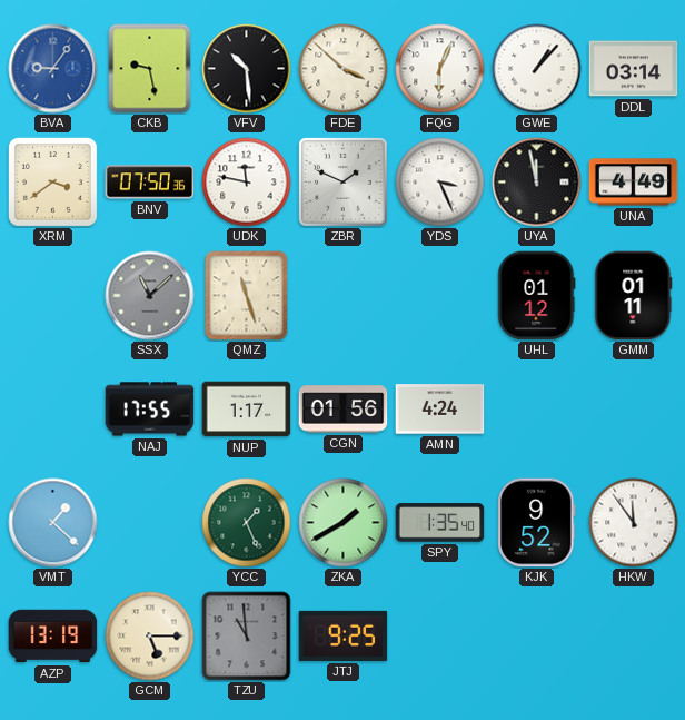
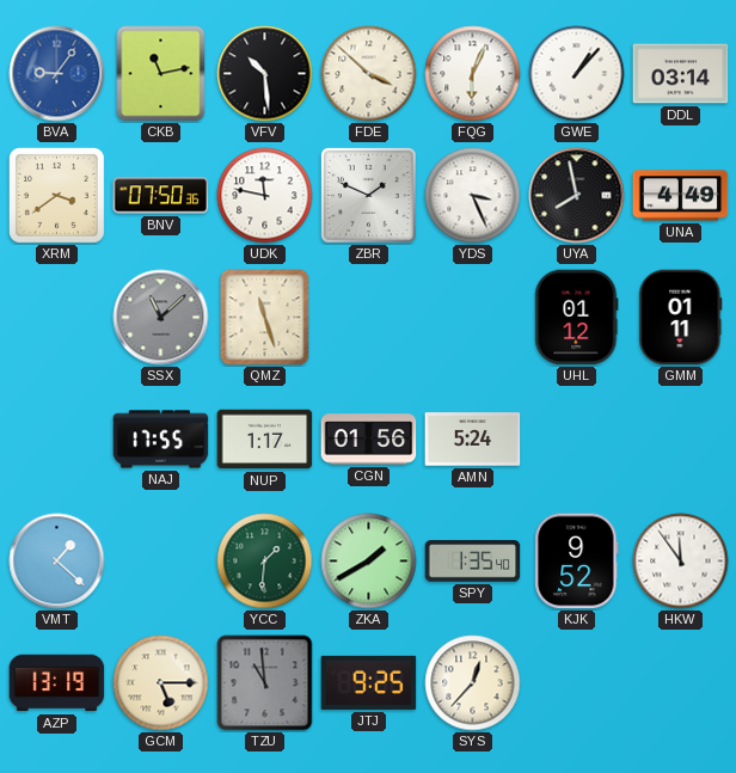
CKB: 9:28 -> 11:13
UYA: 11:58 -> 7:58
AMN: 4:24 -> 5:24
YCC: 1:26 -> 1:31
SYS: none -> 12:37
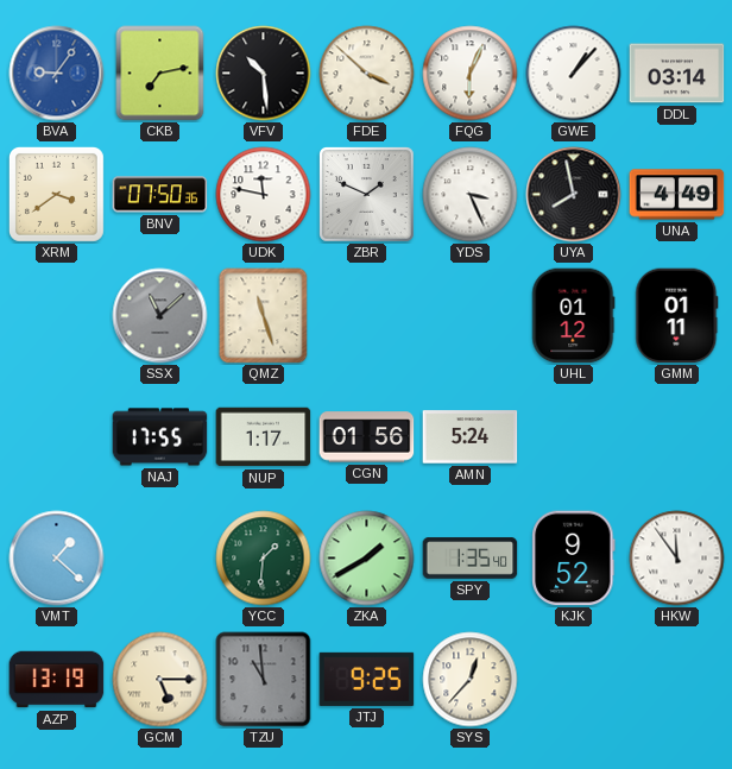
CKB: 11:13 -> 7:13
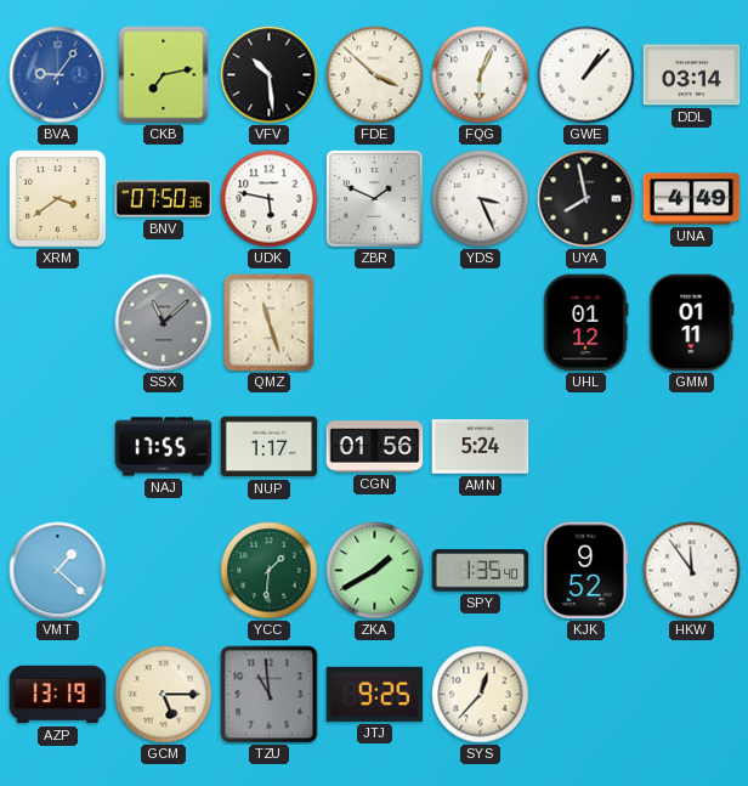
UDK: 11:47 -> 5:47
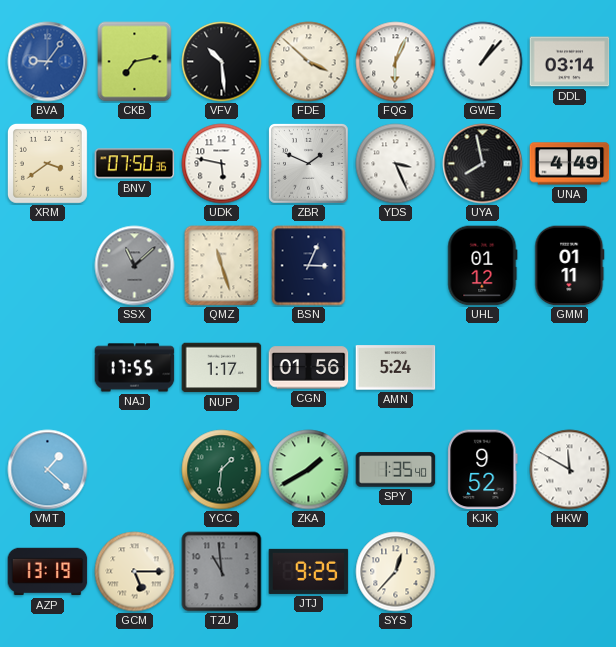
BSN: none -> 3:04
HKW: 11:54 -> 11:50
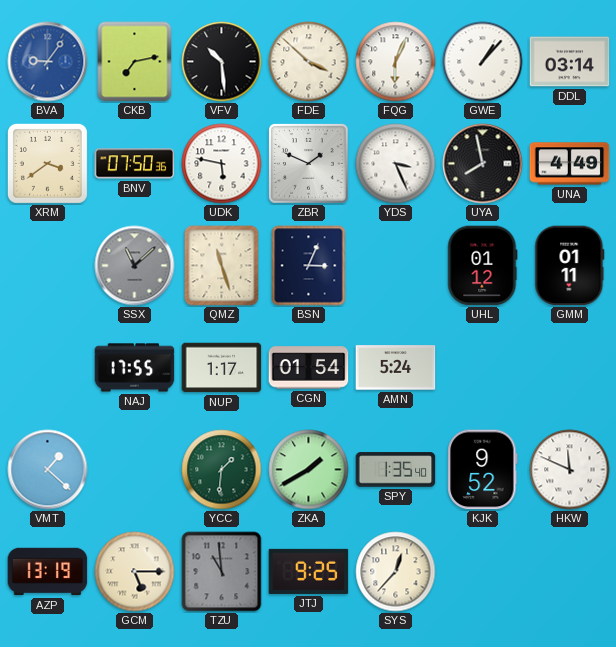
CGN: 01:56 -> 01:54
HKW: 11:50 -> 11:49
